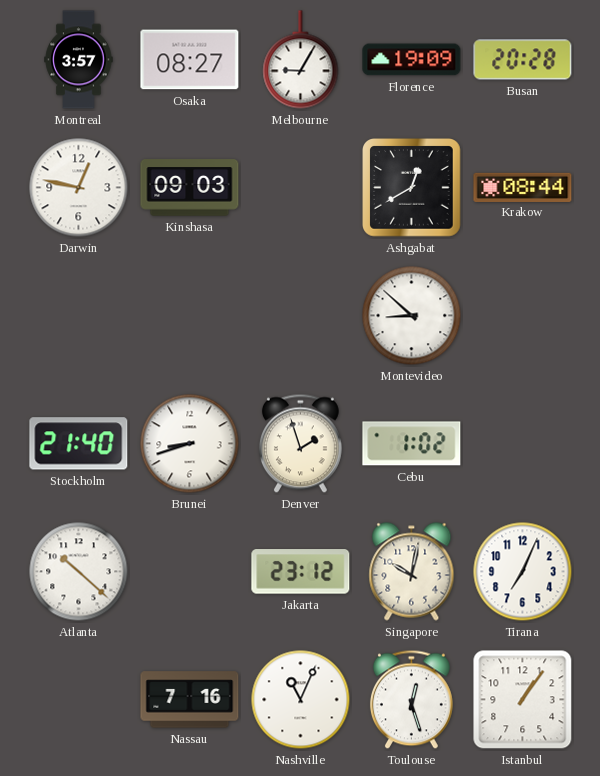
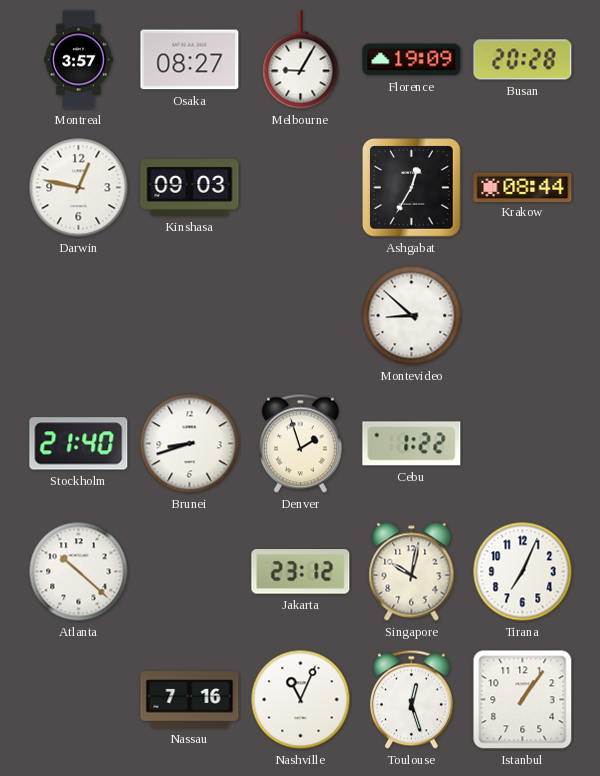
Ashgabat: 12:40 -> 12:35
Cebu: 1:02 -> 1:22
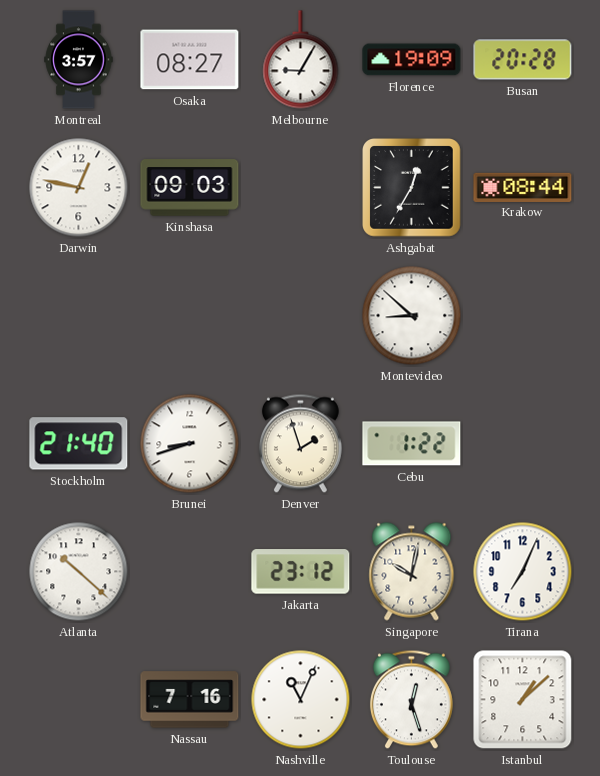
Istanbul: 1:06 -> 1:08
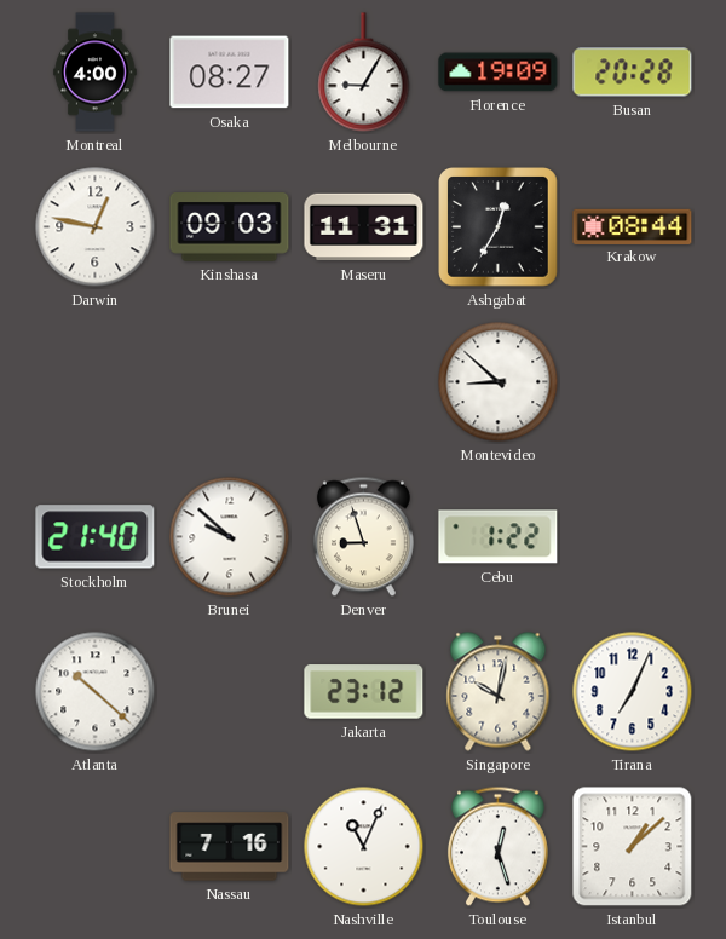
Montreal: 3:57 -> 4:00
Maseru: none -> 11:31
Brunei: 8:42 -> 9:52
Denver: 1:57 -> 8:57
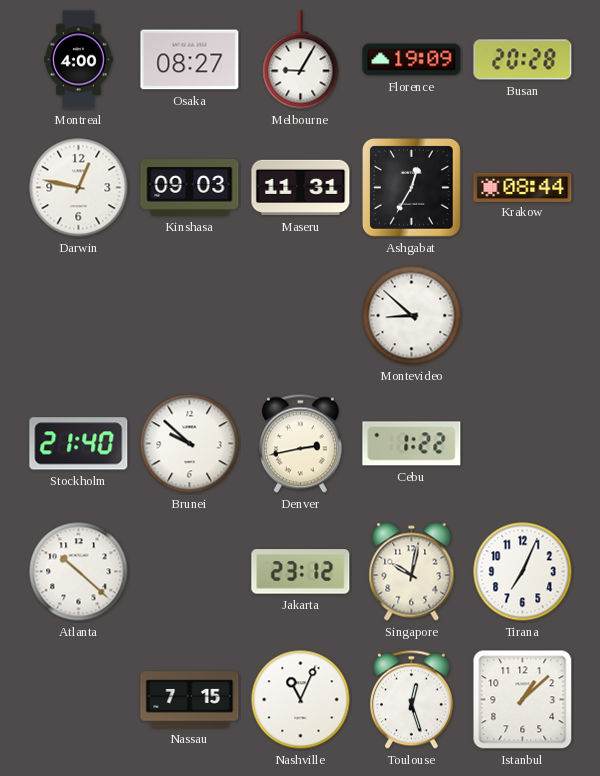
Denver: 8:57 -> 2:43
Nassau: 7:16 -> 7:15
